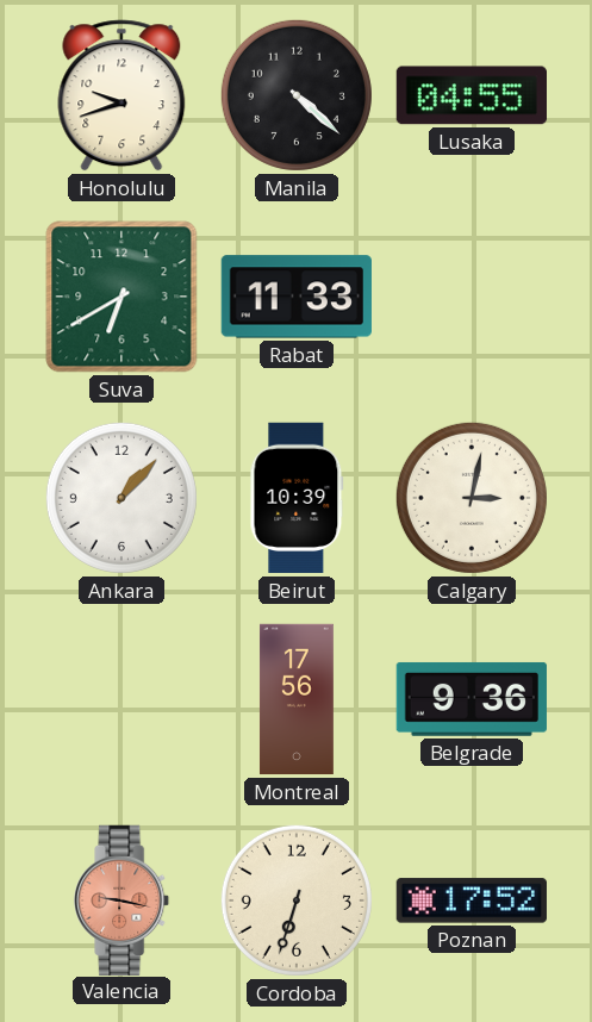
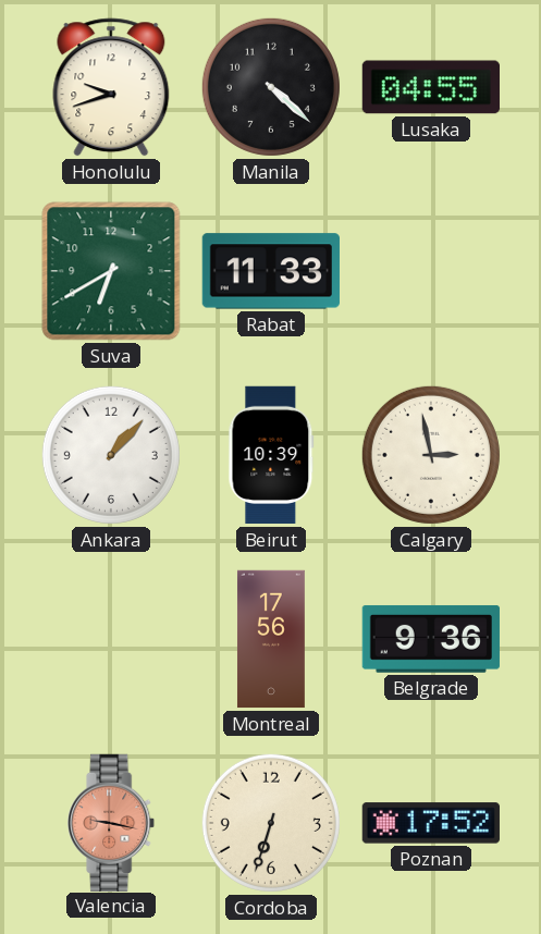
Calgary: 3:02 -> 2:58
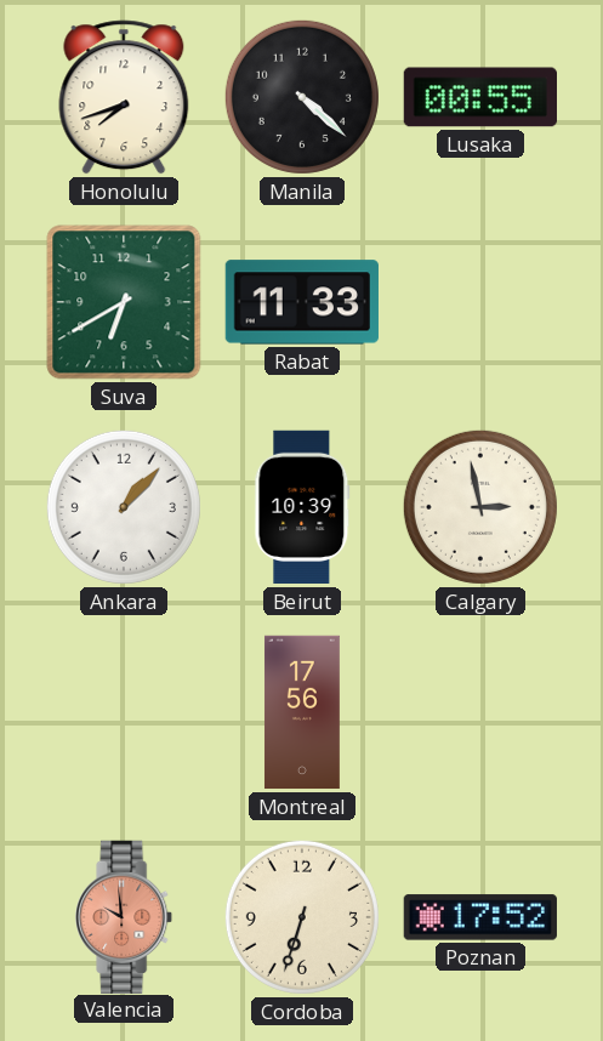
Honolulu: 9:42 -> 7:42
Lusaka: 04:55 -> 00:55
Belgrade: 9:36 -> none
Valencia: 9:17 -> 9:59
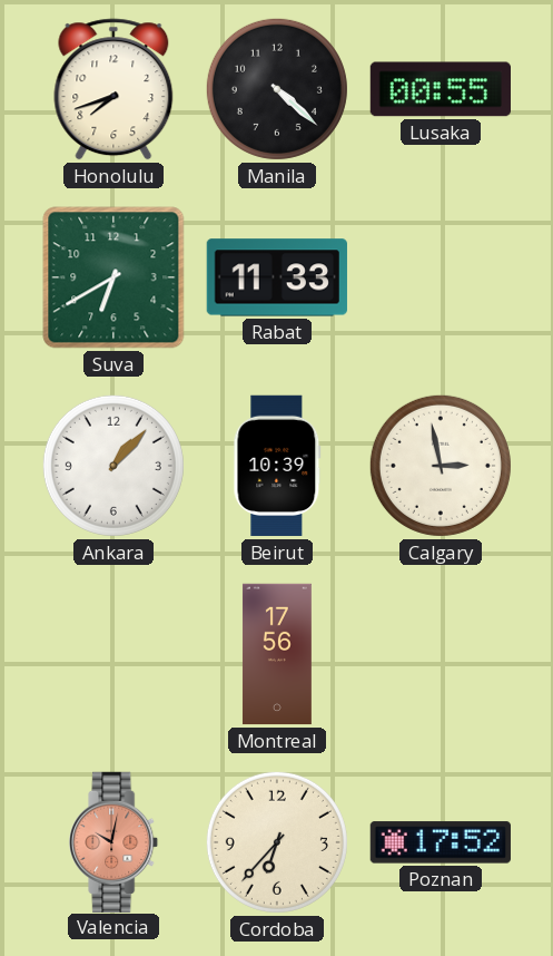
Valencia: 9:59 -> 10:02
Cordoba: 6:33 -> 6:37
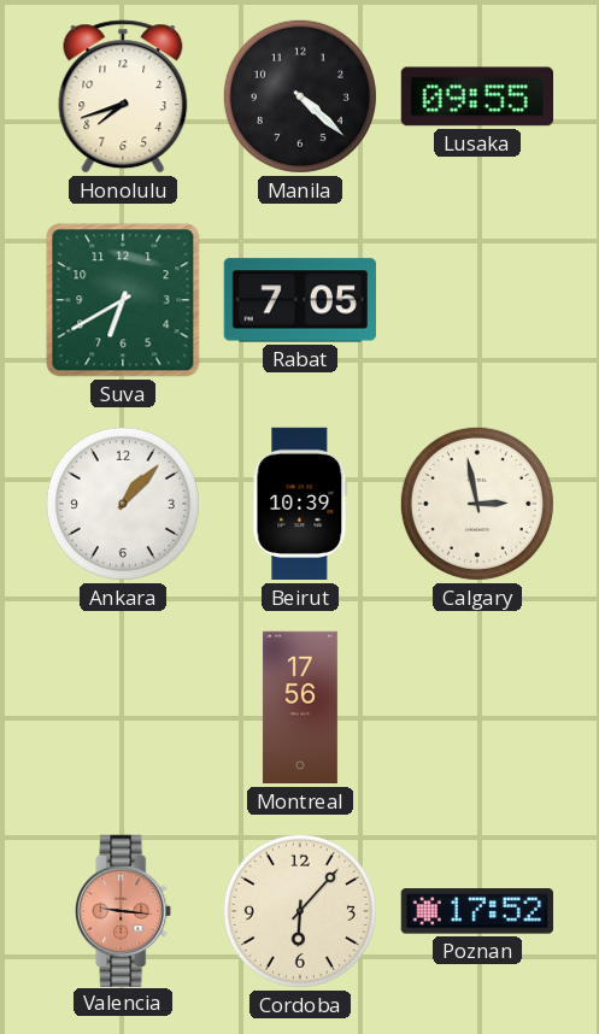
Lusaka: 00:55 -> 09:55
Rabat: 11:33 -> 7:05
Valencia: 10:02 -> 9:16
Cordoba: 6:37 -> 6:07
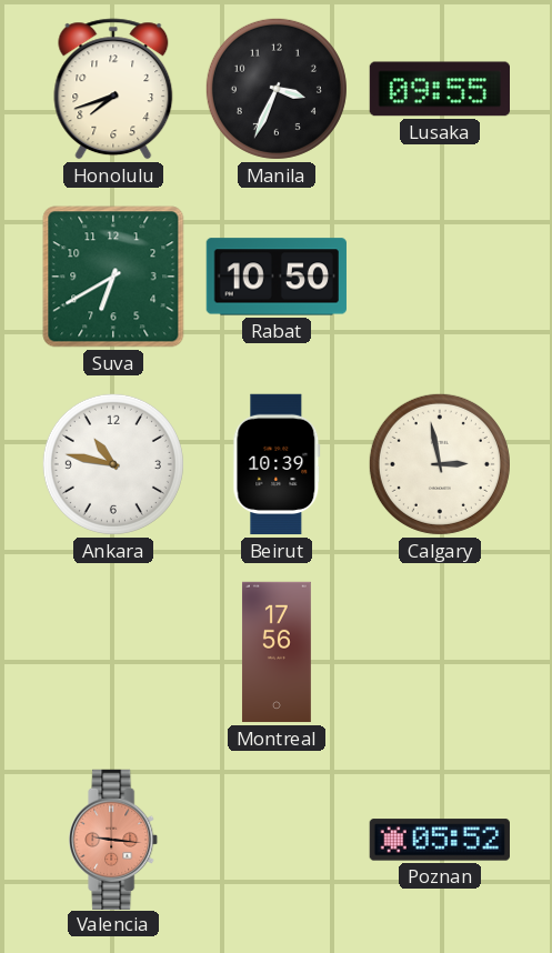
Manila: 4:22 -> 3:34
Rabat: 7:05 -> 10:50
Ankara: 1:07 -> 10:47
Cordoba: 6:07 -> none
Poznan: 17:52 -> 05:52
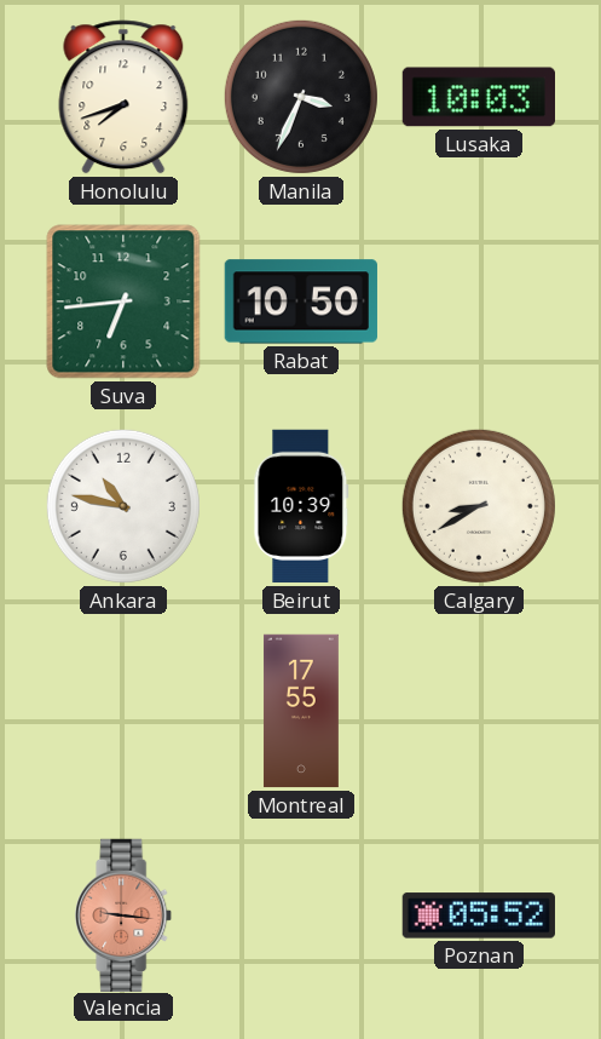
Lusaka: 09:55 -> 10:03
Suva: 6:40 -> 6:44
Calgary: 2:58 -> 8:40
Montreal: 17:56 -> 17:55
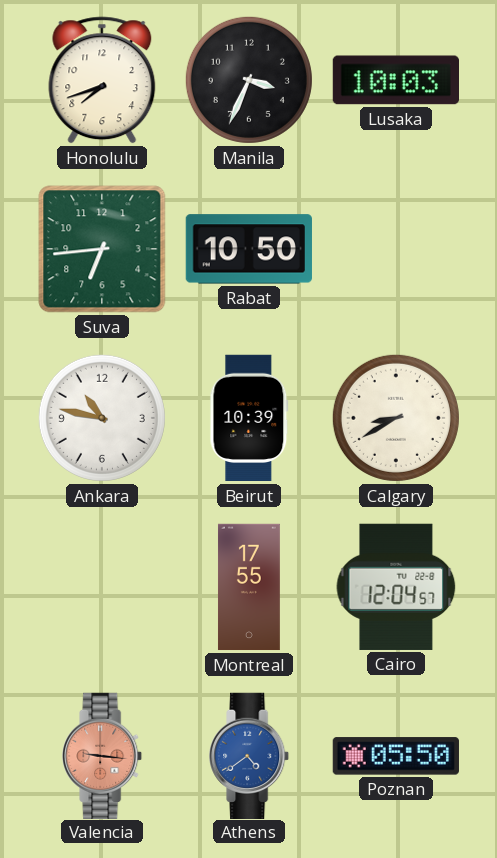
Cairo: none -> 12:04
Athens: none -> 4:39
Poznan: 05:52 -> 05:50
